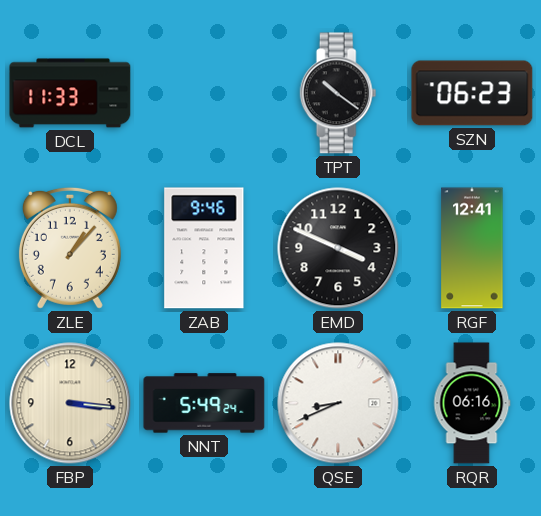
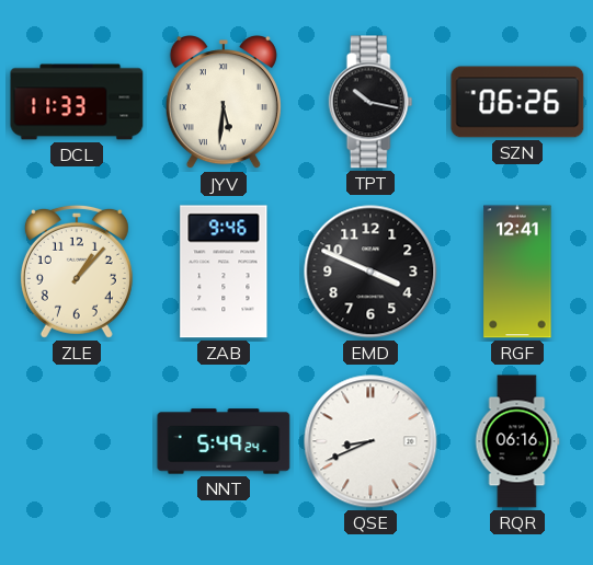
JYV: none -> 5:31
TPT: 10:21 -> 10:17
SZN: 06:23 -> 06:26
FBP: 3:16 -> none
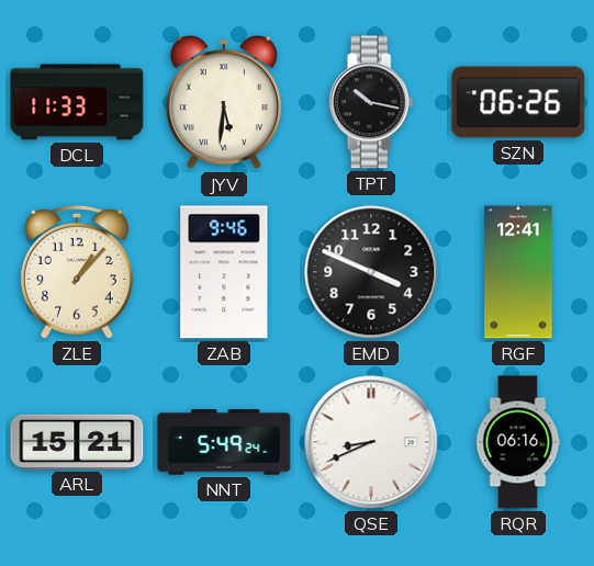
ARL: none -> 15:21
